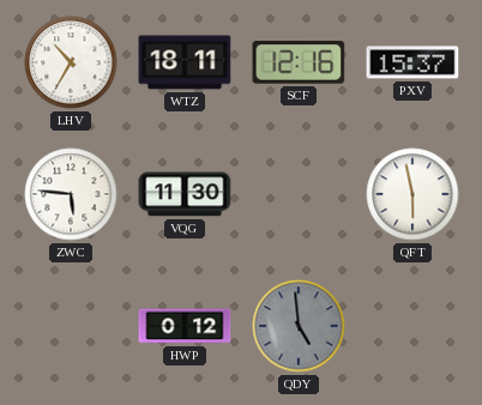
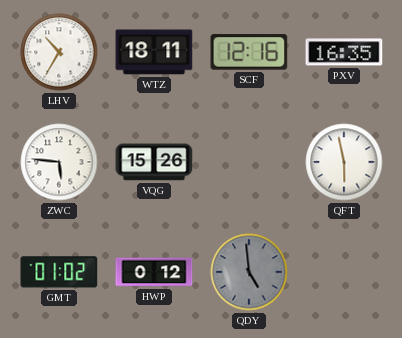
PXV: 15:37 -> 16:35
VQG: 11:30 -> 15:26
GMT: none -> 01:02
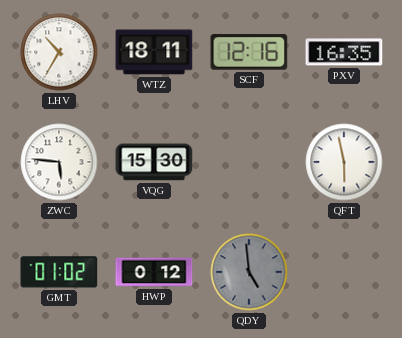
VQG: 15:26 -> 15:30
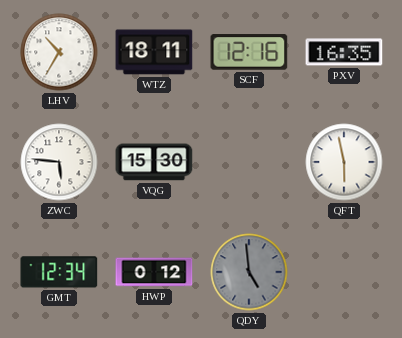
GMT: 01:02 -> 12:34
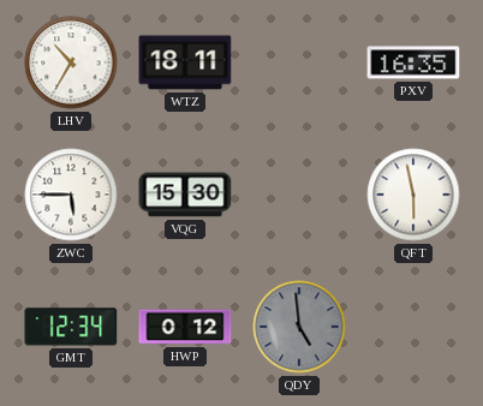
SCF: 12:16 -> none
ZWC: 5:46 -> 5:45
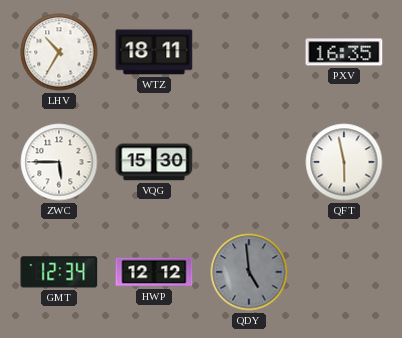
HWP: 0:12 -> 12:12
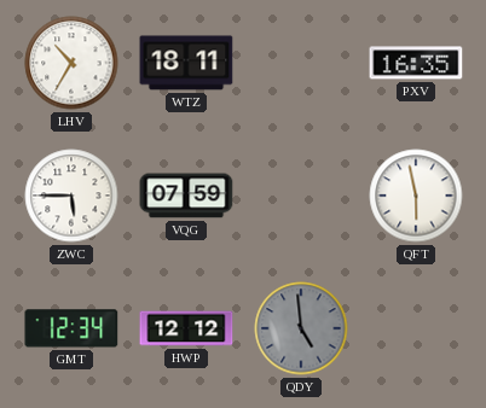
VQG: 15:30 -> 07:59
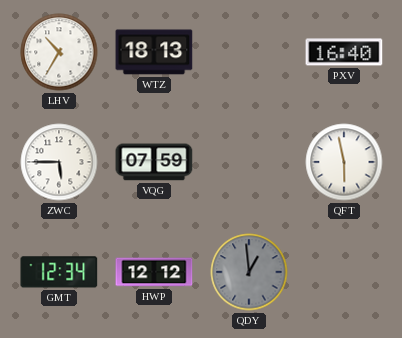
WTZ: 18:11 -> 18:13
PXV: 16:35 -> 16:40
QDY: 4:59 -> 12:59
